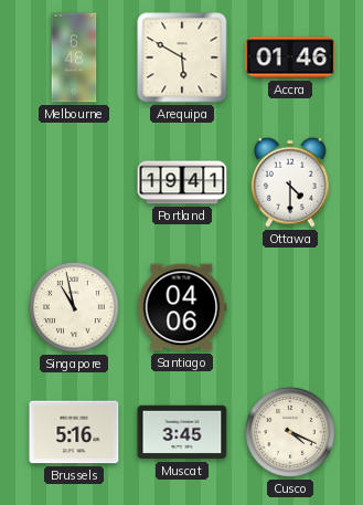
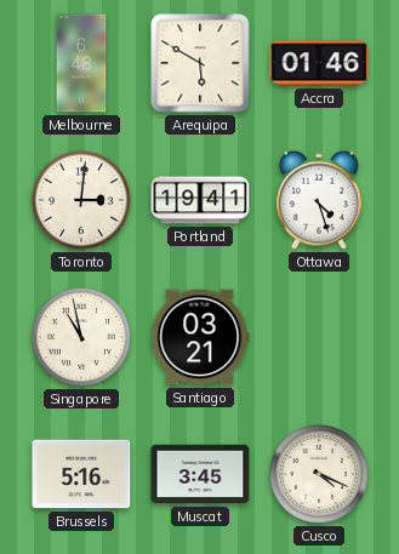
Toronto: none -> 3:01
Ottawa: 4:30 -> 4:27
Santiago: 04:06 -> 03:21
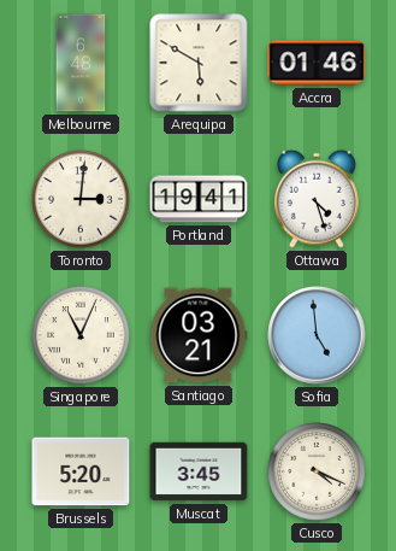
Singapore: 10:58 -> 11:04
Sofia: none -> 4:59
Brussels: 5:16 -> 5:20
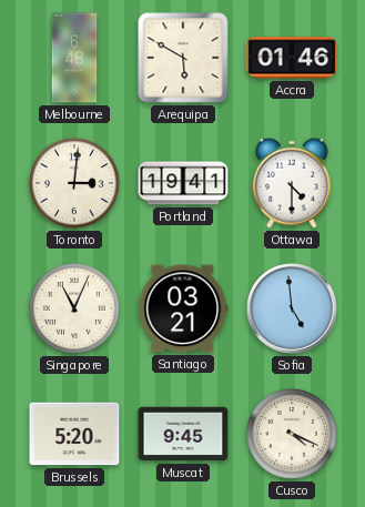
Ottawa: 4:27 -> 4:30
Muscat: 3:45 -> 9:45
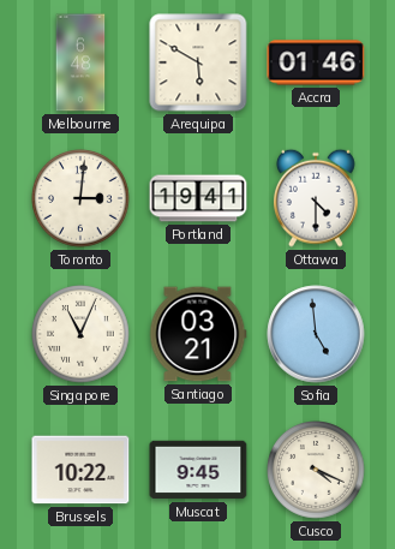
Brussels: 5:20 -> 10:22
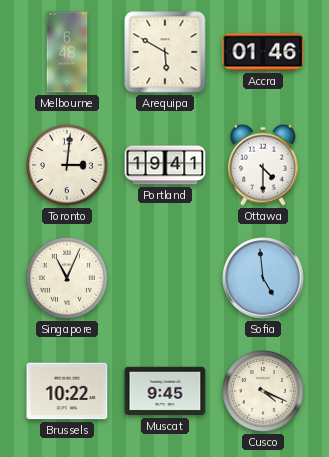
Santiago: 03:21 -> none
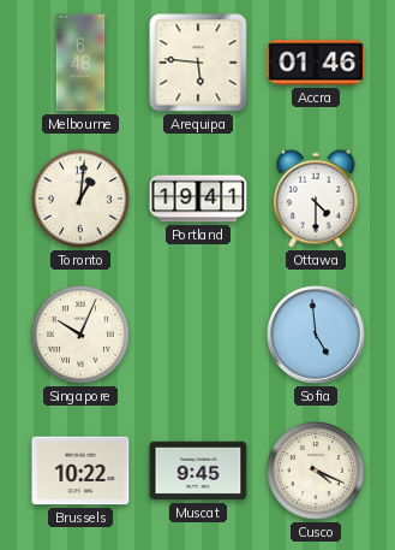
Arequipa: 5:50 -> 5:46
Toronto: 3:01 -> 1:01
Singapore: 11:04 -> 10:04
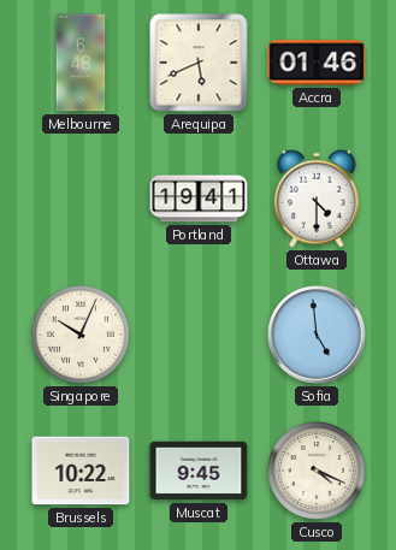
Arequipa: 5:46 -> 5:41
Toronto: 1:01 -> none
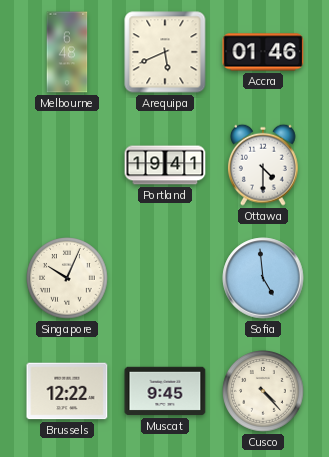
Brussels: 10:22 -> 12:22
Cusco: 4:19 -> 4:23
